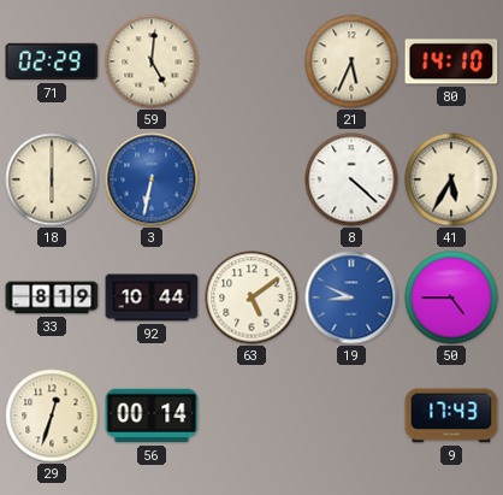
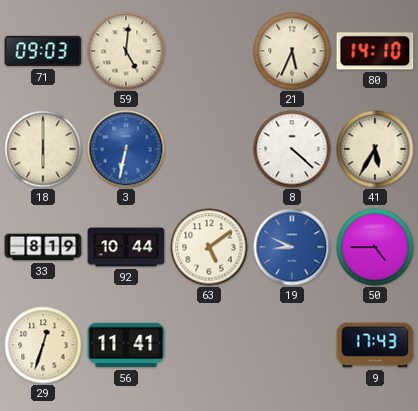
71: 02:29 -> 09:03
56: 00:14 -> 11:41
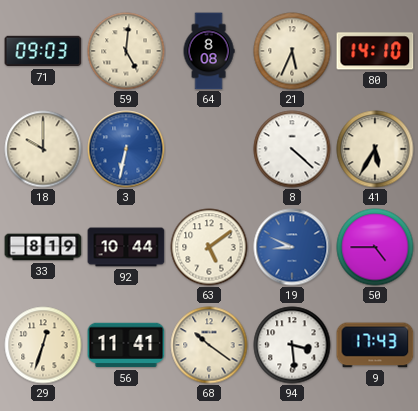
64: none -> 8:08
18: 6:00 -> 10:00
68: none -> 10:21
94: none -> 3:29
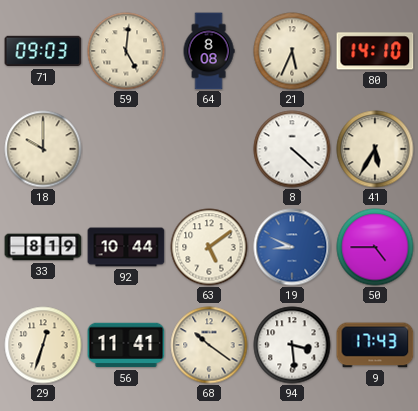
3: 6:32 -> none
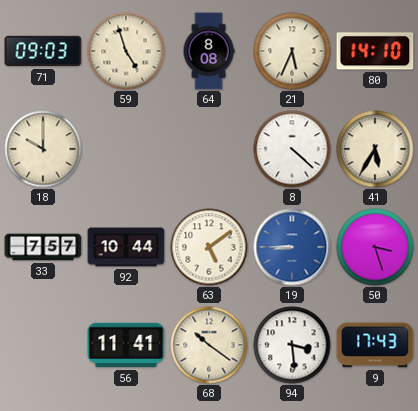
59: 5:01 -> 4:57
33: 8:19 -> 7:57
19: 8:49 -> 8:45
50: 4:45 -> 3:27
29: 12:33 -> none
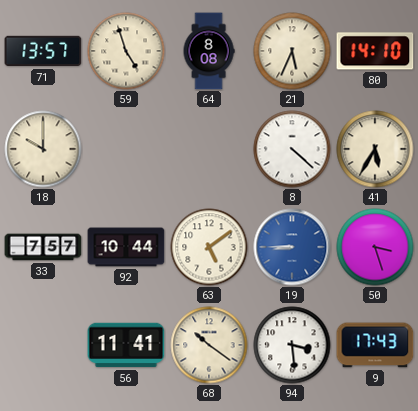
71: 09:03 -> 13:57
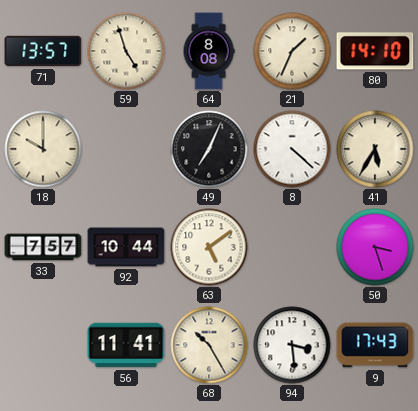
21: 5:34 -> 1:34
49: none -> 7:04
19: 8:45 -> none
68: 10:21 -> 10:25
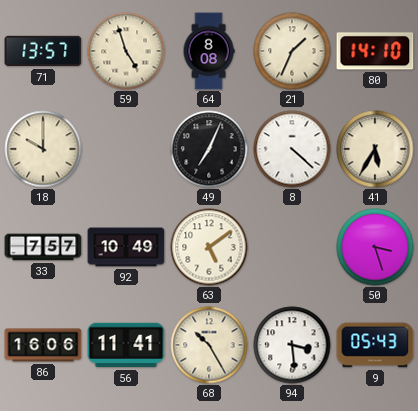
92: 10:44 -> 10:49
86: none -> 16:06
9: 17:43 -> 05:43
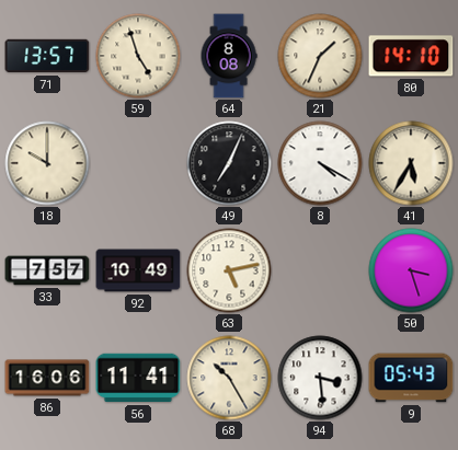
8: 4:22 -> 4:20
63: 5:09 -> 5:13
